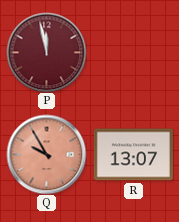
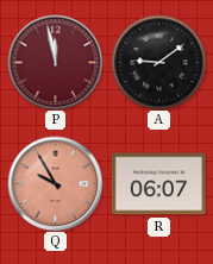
A: none -> 9:09
R: 13:07 -> 06:07
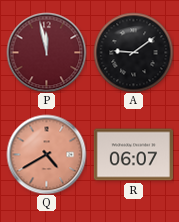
Q: 9:55 -> 4:40
